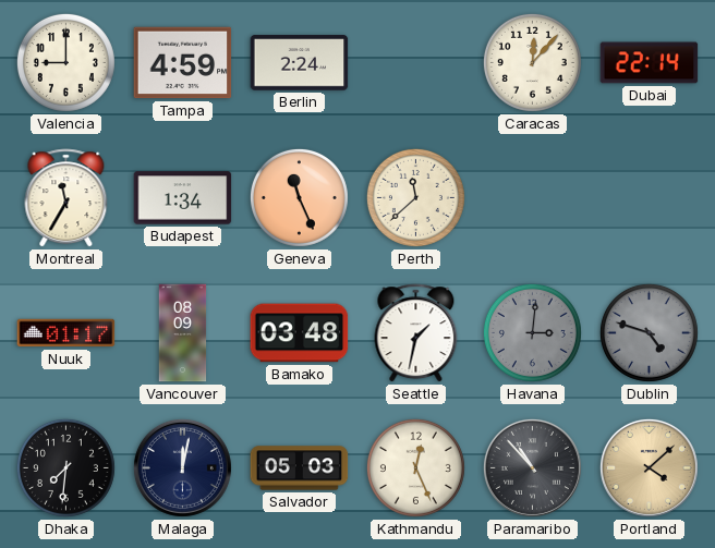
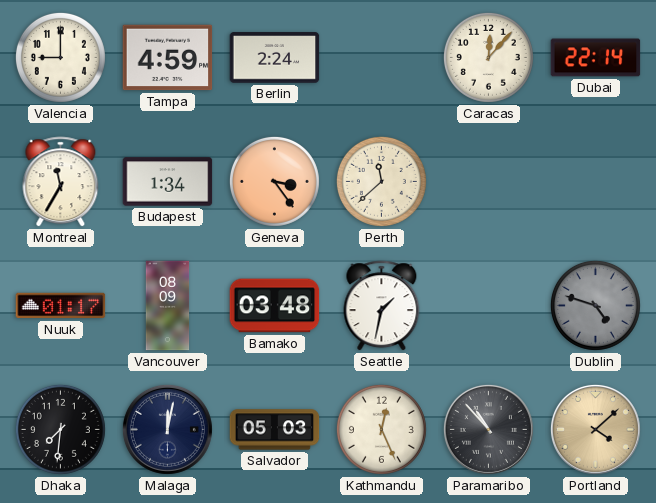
Geneva: 11:26 -> 3:24
Havana: 3:01 -> none
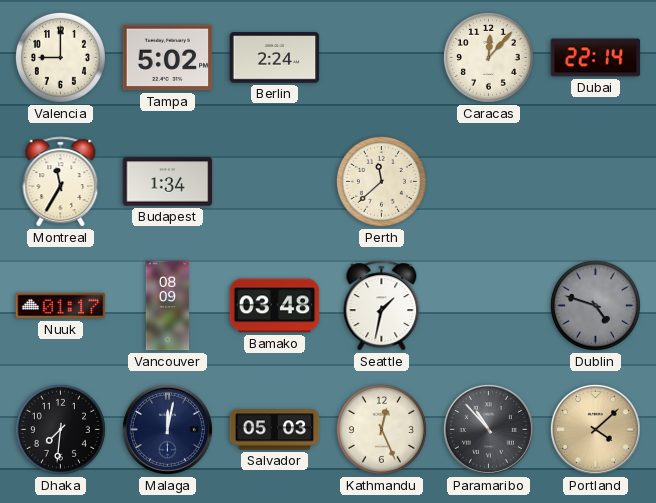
Tampa: 4:59 -> 5:02
Geneva: 3:24 -> none
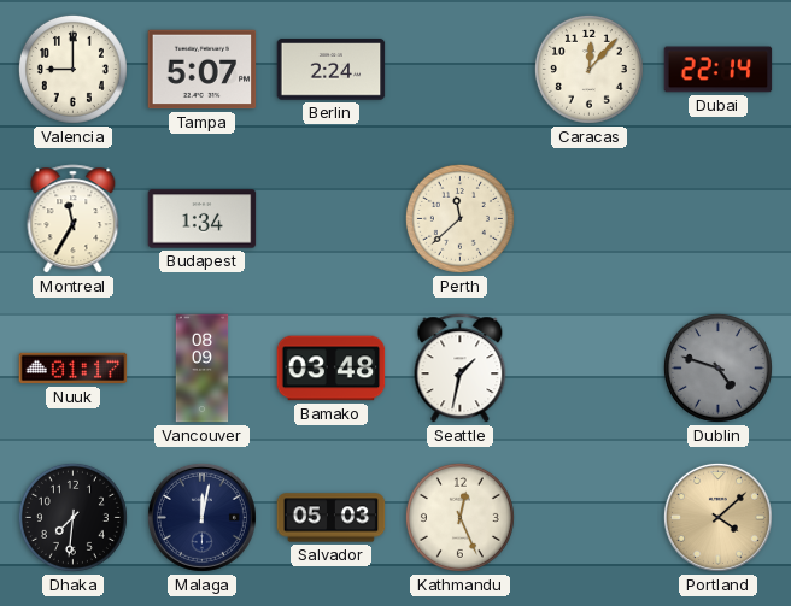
Tampa: 5:02 -> 5:07
Paramaribo: 10:53 -> none
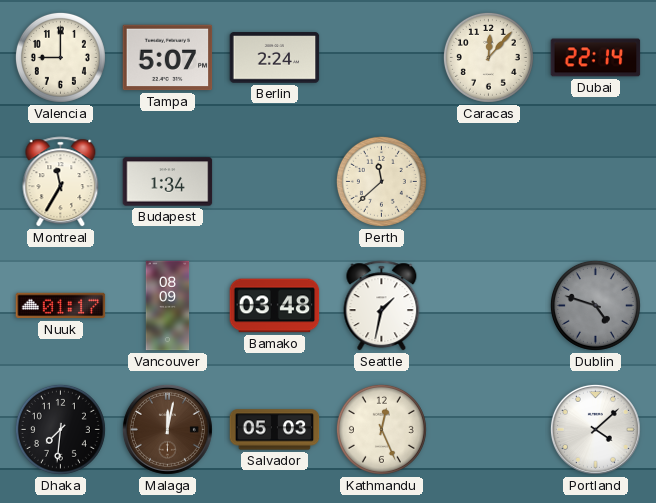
Malaga dial: navy -> brown
Portland dial: champagne -> white
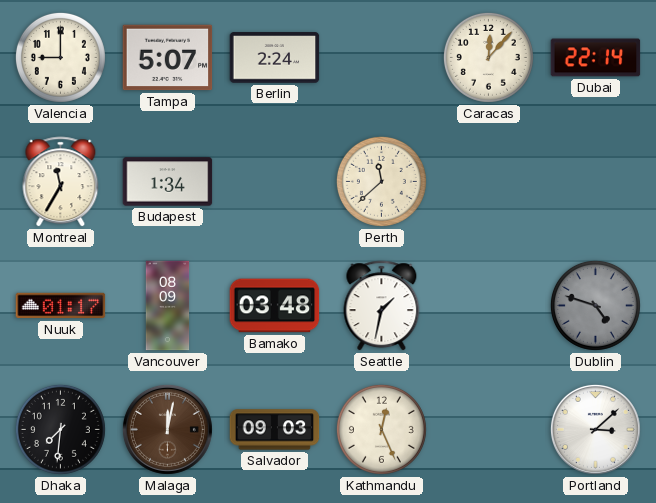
Salvador: 05:03 -> 09:03
Portland: 4:08 -> 3:08
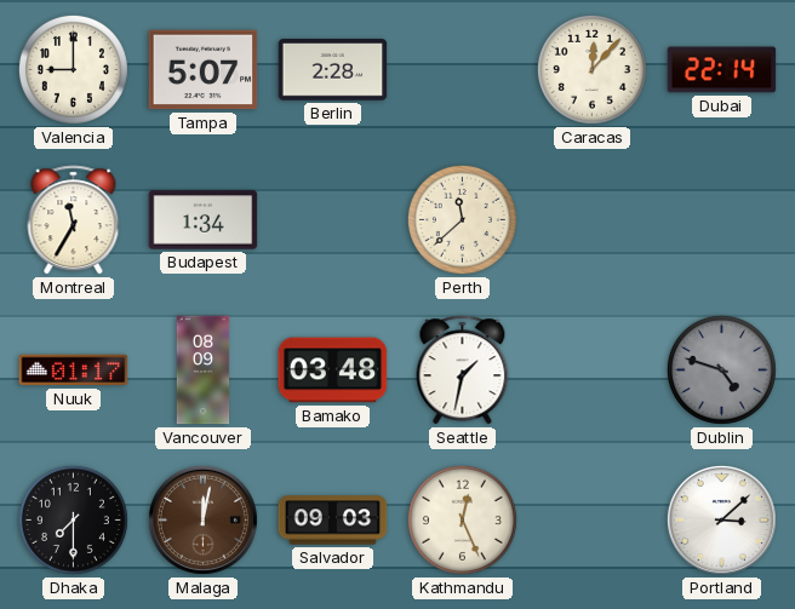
Berlin: 2:24 -> 2:28
Dhaka: 7:31 -> 7:30
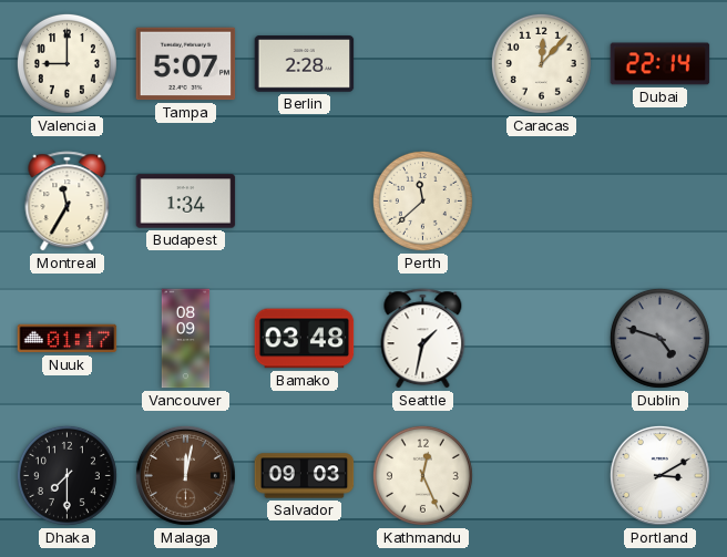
Portland: 3:08 -> 3:10
